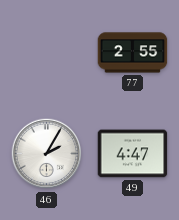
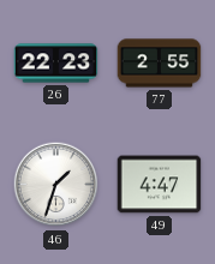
26: none -> 22:23
46: 2:05 -> 1:33
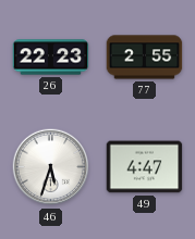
46: 1:33 -> 5:33
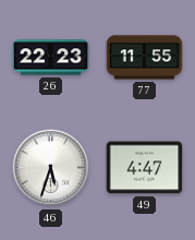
77: 2:55 -> 11:55
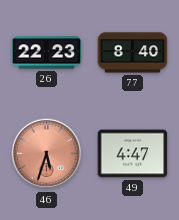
77: 11:55 -> 8:40
46 dial: white -> salmon
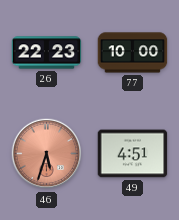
77: 8:40 -> 10:00
49: 4:47 -> 4:51
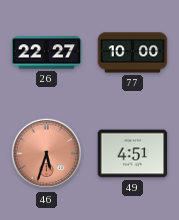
26: 22:23 -> 22:27
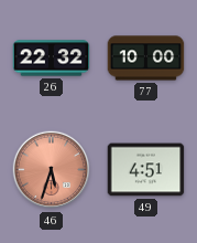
26: 22:27 -> 22:32
